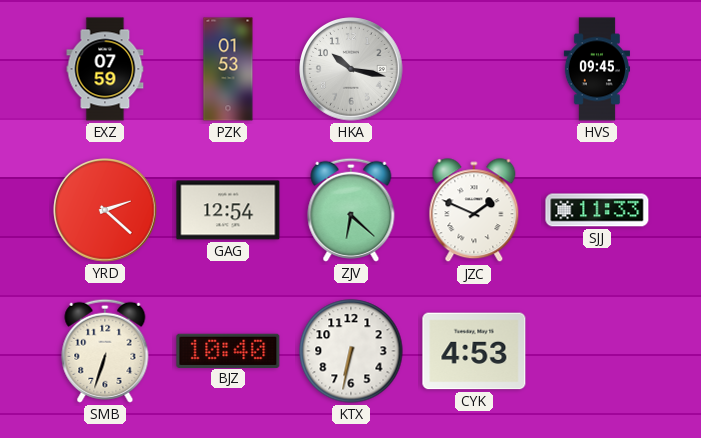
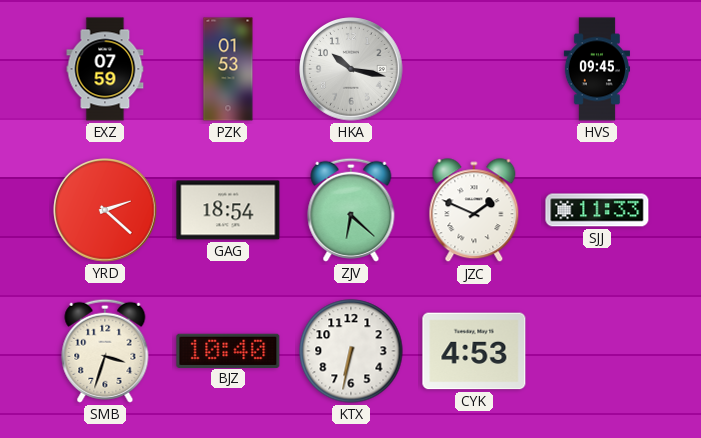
GAG: 12:54 -> 18:54
SMB: 6:33 -> 3:33
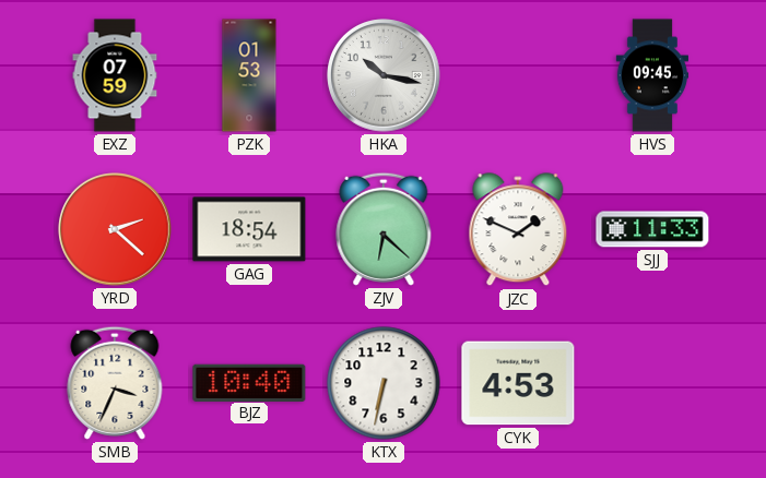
SMB: 3:33 -> 3:34
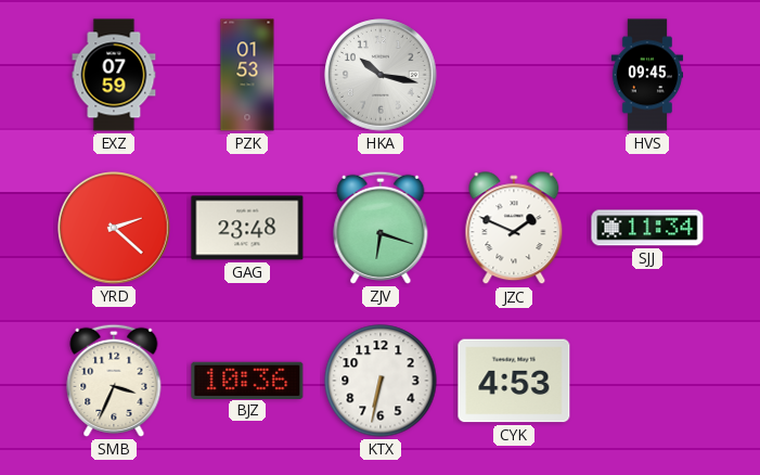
GAG: 18:54 -> 23:48
ZJV: 6:22 -> 6:18
SJJ: 11:33 -> 11:34
BJZ: 10:40 -> 10:36
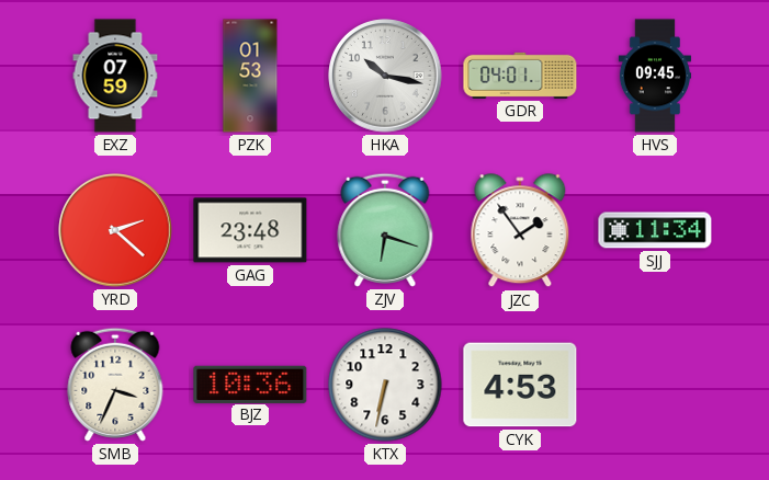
GDR: none -> 04:01
JZC: 1:49 -> 1:54
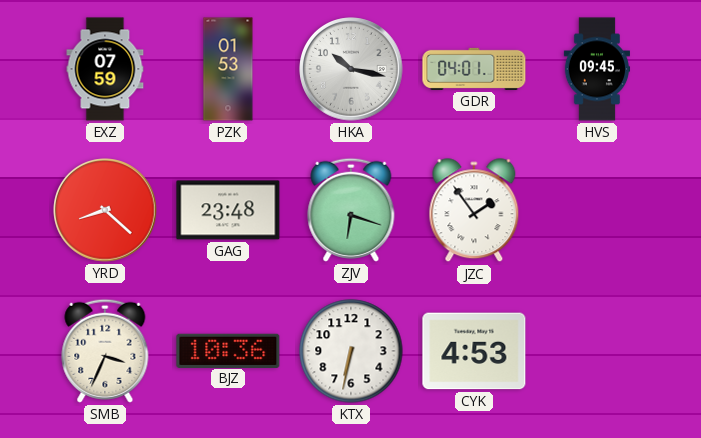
YRD: 2:22 -> 8:22
SJJ: 11:34 -> none
